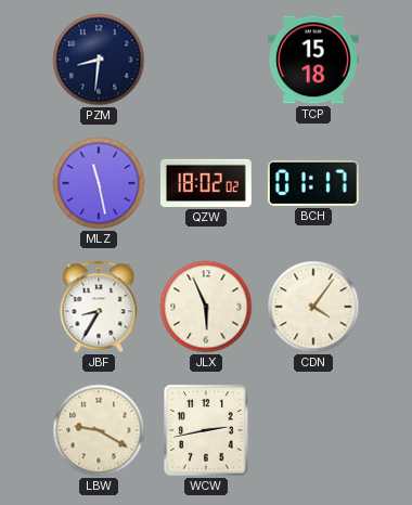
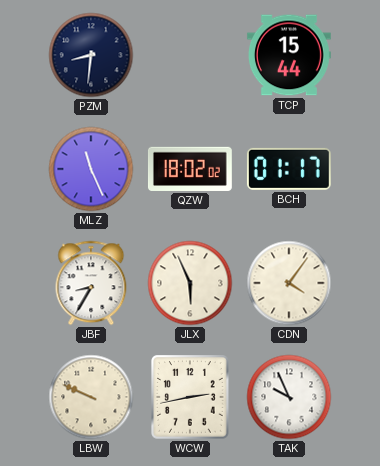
TCP: 15:18 -> 15:44
MLZ: 11:28 -> 11:26
LBW: 9:20 -> 9:49
TAK: none -> 9:56
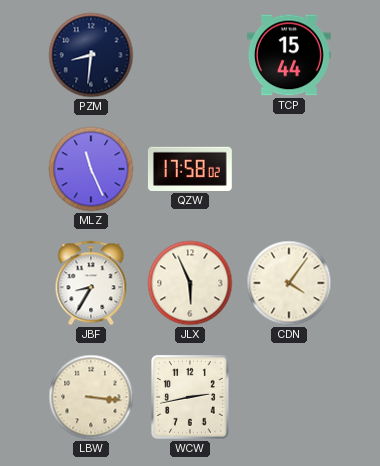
QZW: 18:02 -> 17:58
BCH: 01:17 -> none
LBW: 9:49 -> 3:16
TAK: 9:56 -> none
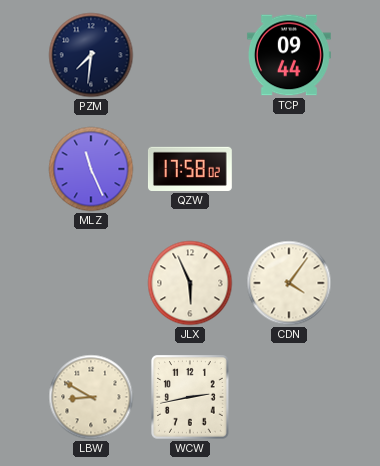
PZM: 8:31 -> 7:31
TCP: 15:44 -> 09:44
JBF: 8:35 -> none
LBW: 3:16 -> 8:50
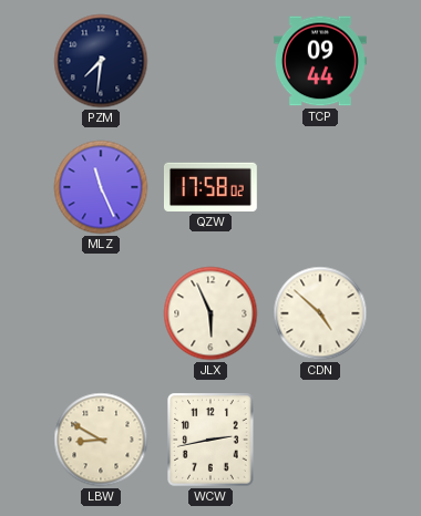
CDN: 4:06 -> 4:52
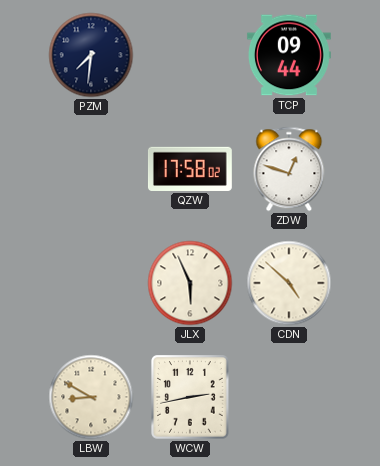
MLZ: 11:26 -> none
ZDW: none -> 12:48
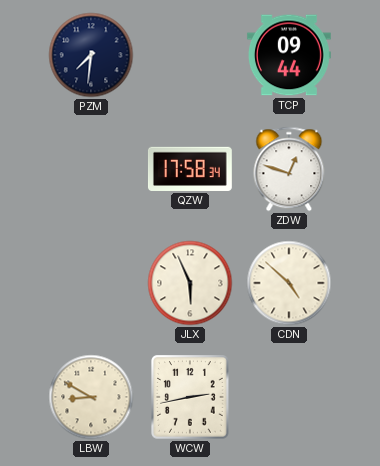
QZW: 17:58:02 -> 17:58:34
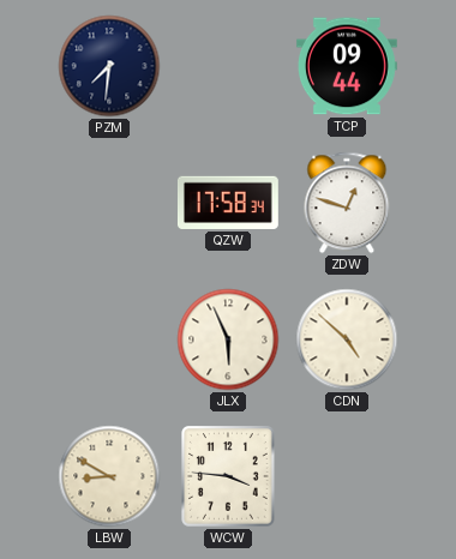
WCW: 2:43 -> 3:46
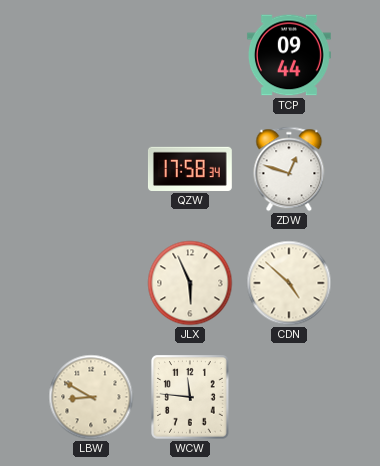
PZM: 7:31 -> none
WCW: 3:46 -> 11:46
